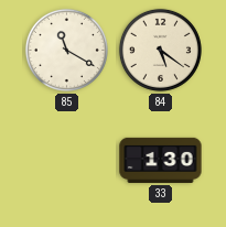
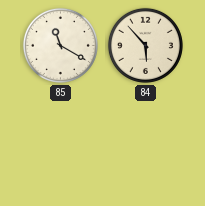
84: 5:21 -> 5:53
33: 1:30 -> none
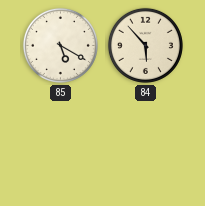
85: 11:20 -> 5:20
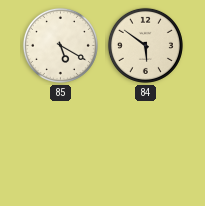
84: 5:53 -> 5:51
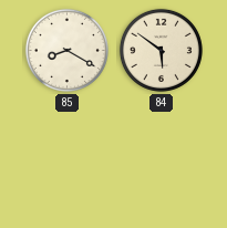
85: 5:20 -> 8:20
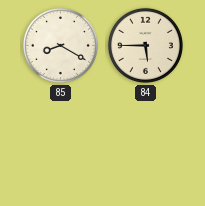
84: 5:51 -> 5:45
